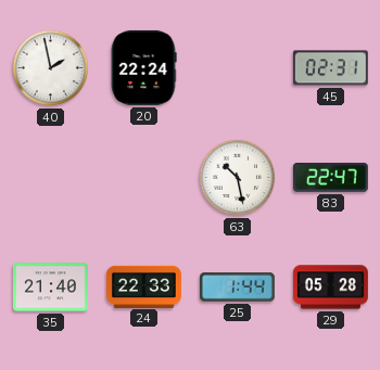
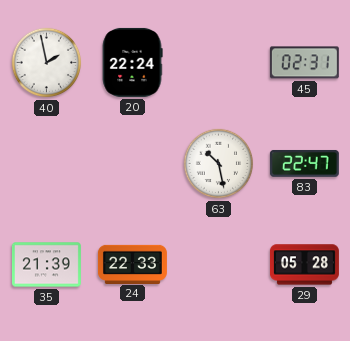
35: 21:40 -> 21:39
25: 1:44 -> none
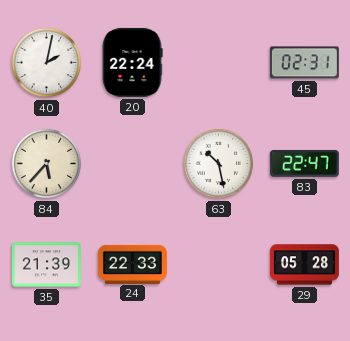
40: 1:58 -> 2:02
84: none -> 5:37
